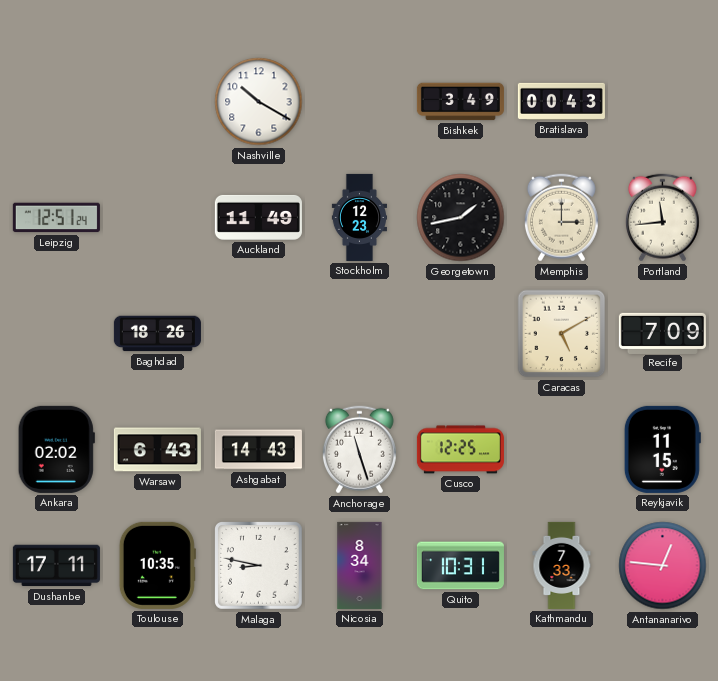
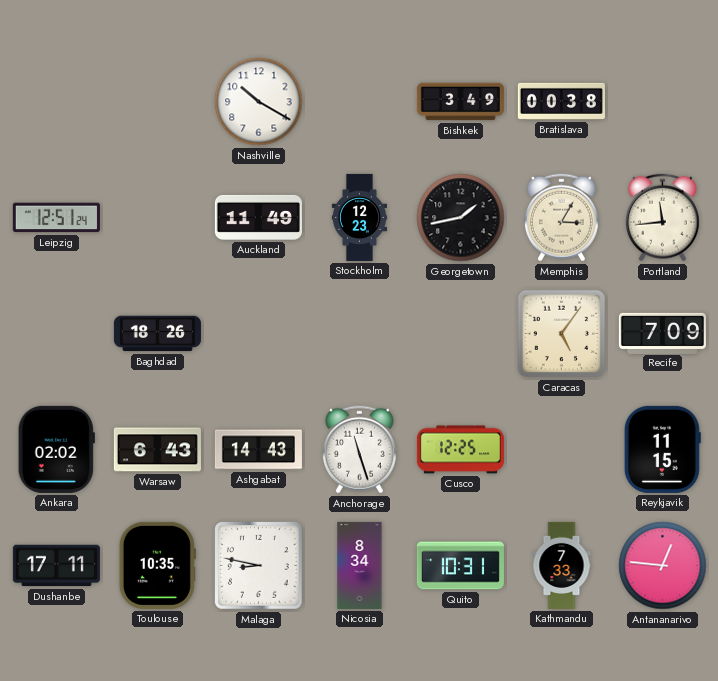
Bratislava: 00:43 -> 00:38
Memphis: 3:00 -> 3:05
Caracas: 5:10 -> 5:06
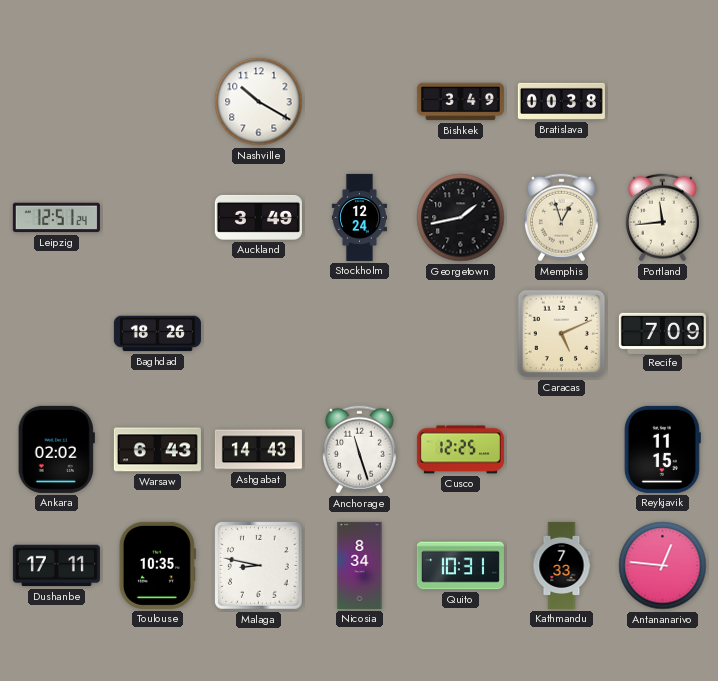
Auckland: 11:49 -> 3:49
Stockholm: 12:23 -> 12:24
Memphis: 3:05 -> 12:57
Caracas: 5:06 -> 5:11
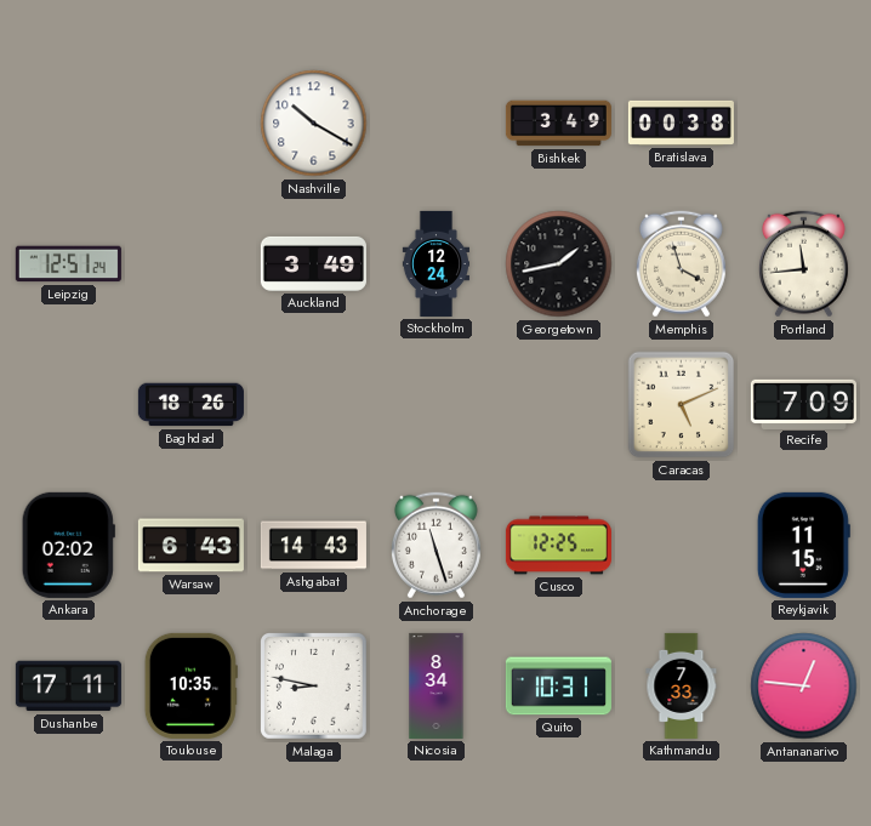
Memphis: 12:57 -> 3:57
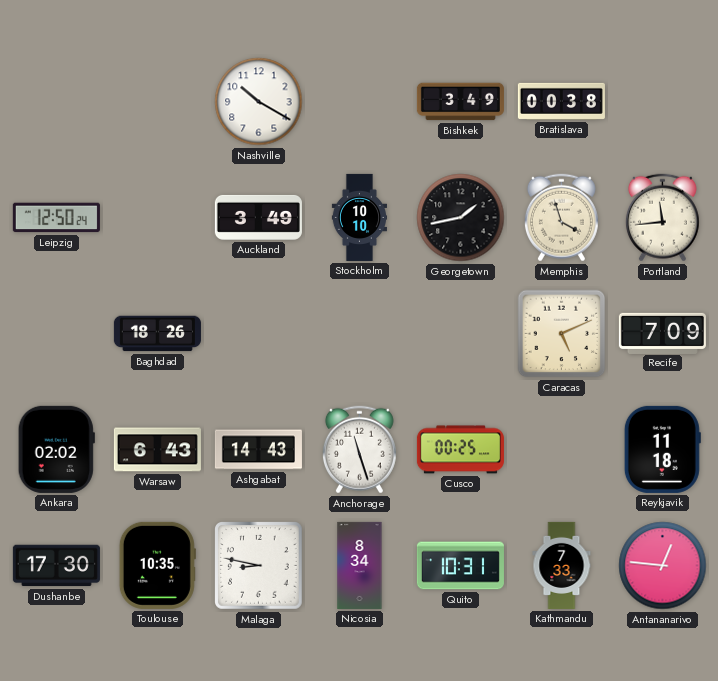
Leipzig: 12:51 -> 12:50
Stockholm: 12:24 -> 10:10
Cusco: 12:25 -> 00:25
Reykjavik: 11:15 -> 11:18
Dushanbe: 17:11 -> 17:30
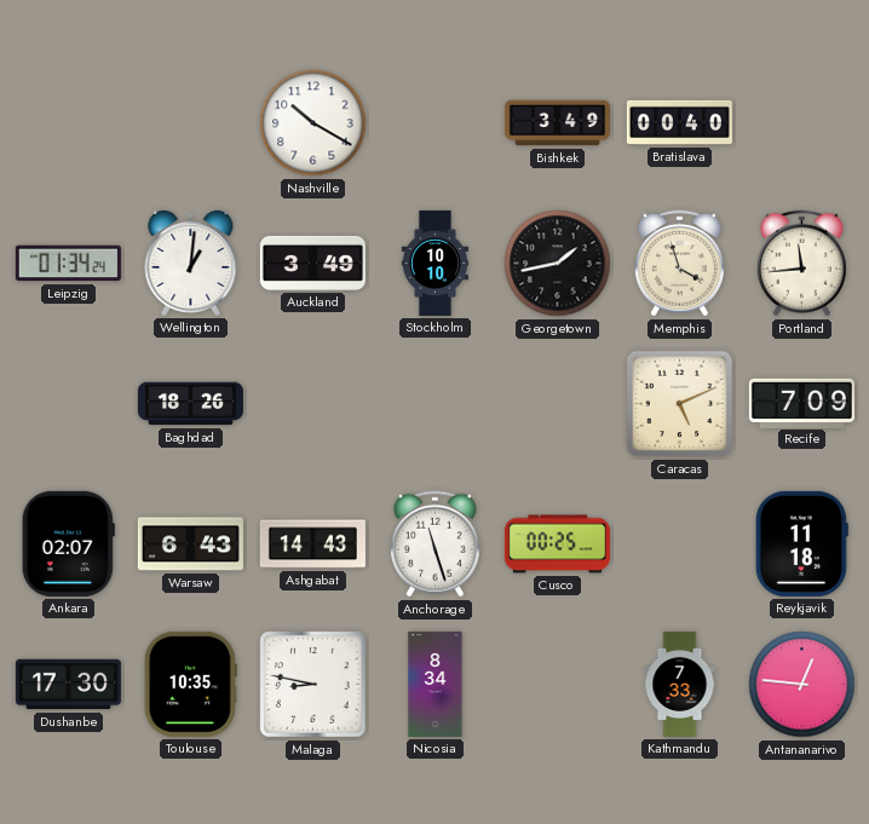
Bratislava: 00:38 -> 00:40
Leipzig: 12:50 -> 01:34
Wellington: none -> 1:01
Ankara: 02:02 -> 02:07
Quito: 10:31 -> none
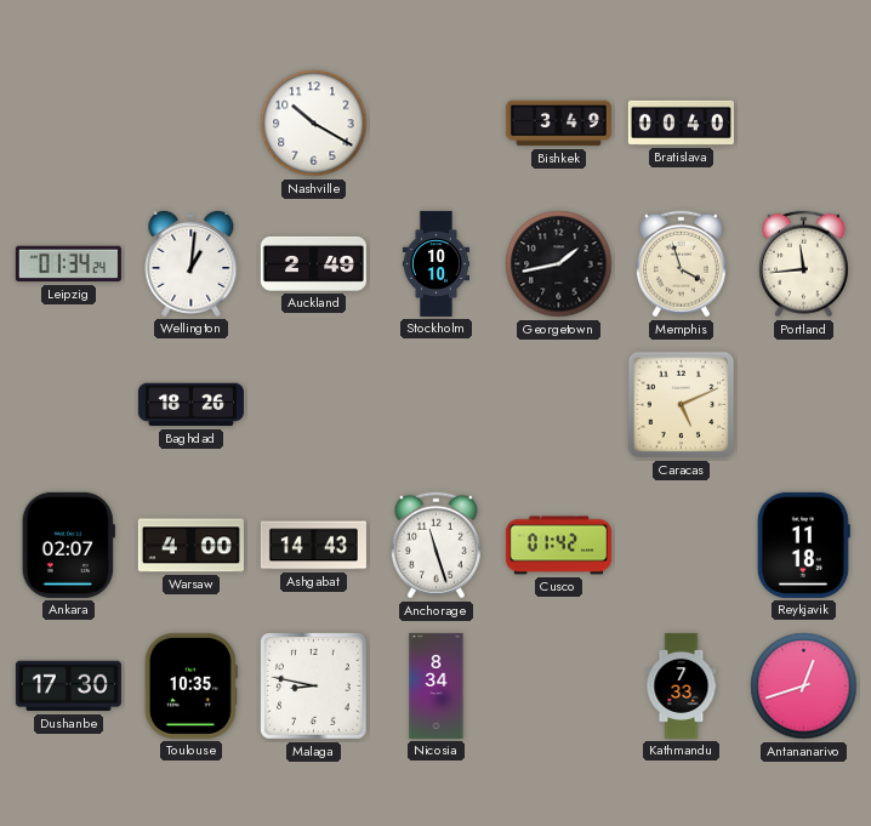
Auckland: 3:49 -> 2:49
Recife: 7:09 -> none
Warsaw: 6:43 -> 4:00
Cusco: 00:25 -> 01:42
Antananarivo: 12:46 -> 12:42
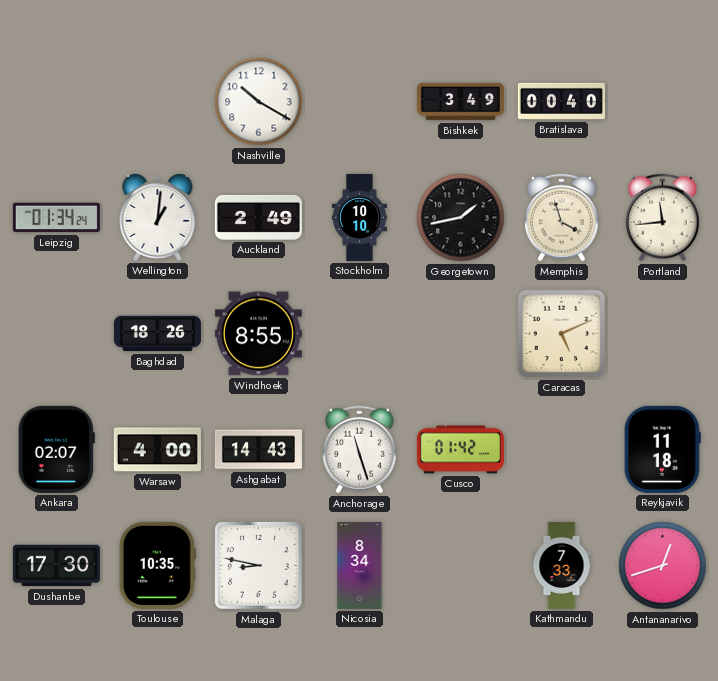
Windhoek: none -> 8:55
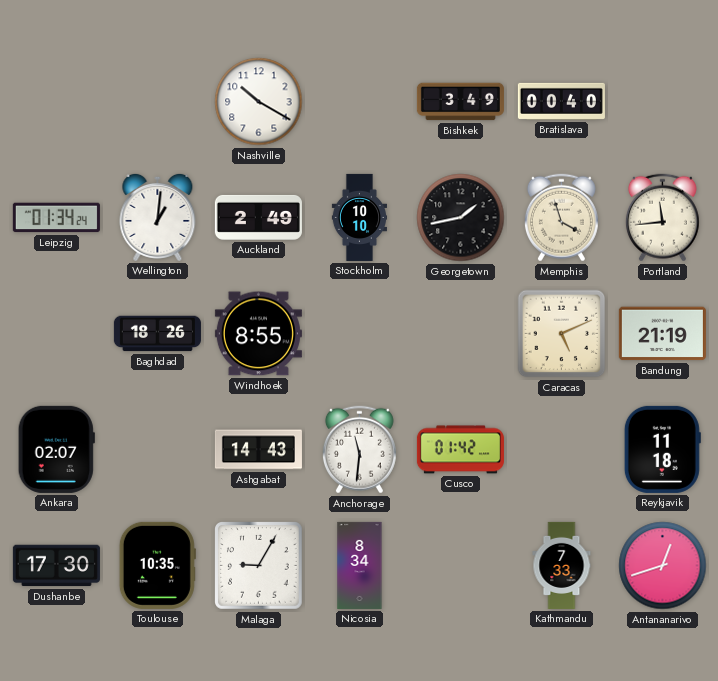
Bandung: none -> 21:19
Warsaw: 4:00 -> none
Anchorage: 11:27 -> 11:31
Malaga: 8:47 -> 9:05
